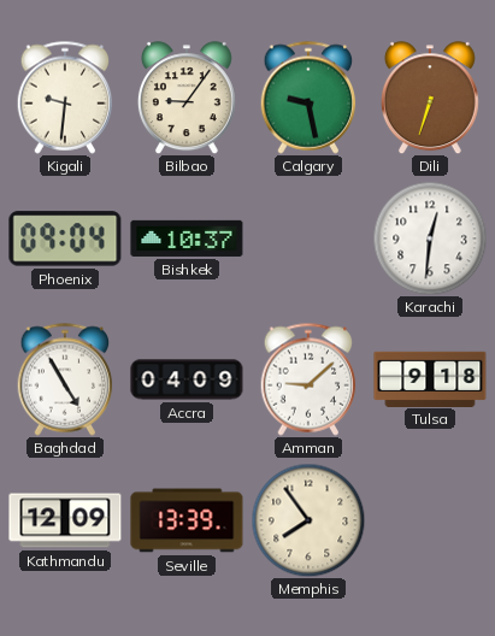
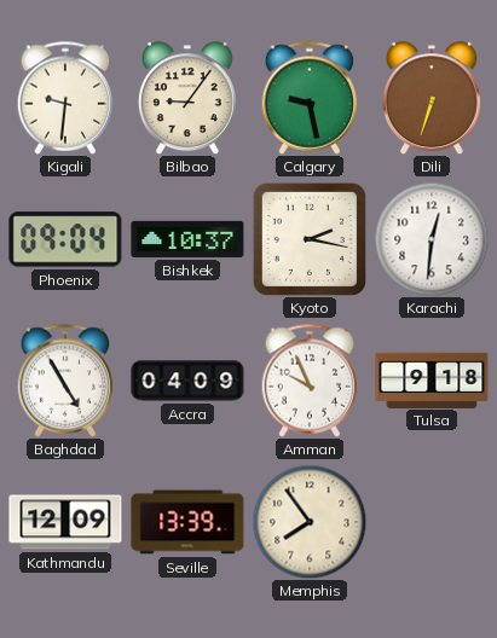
Kyoto: none -> 2:17
Amman: 9:08 -> 9:56
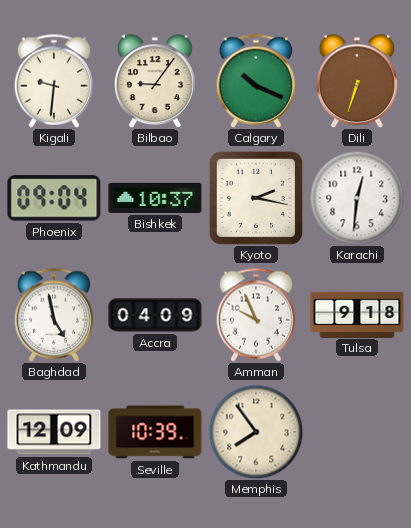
Calgary: 9:28 -> 10:19
Baghdad: 4:55 -> 4:58
Seville: 13:39 -> 10:39
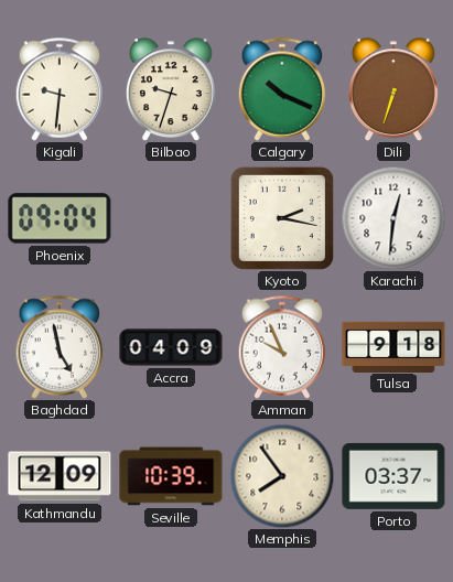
Bilbao: 9:06 -> 9:33
Bishkek: 10:37 -> none
Porto: none -> 03:37
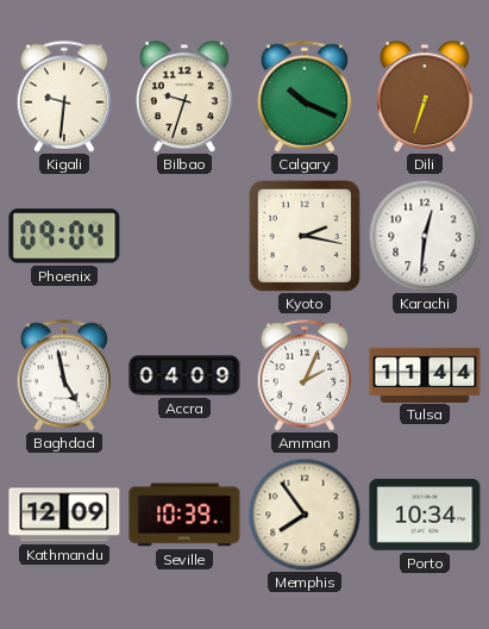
Amman: 9:56 -> 2:04
Tulsa: 9:18 -> 11:44
Porto: 03:37 -> 10:34
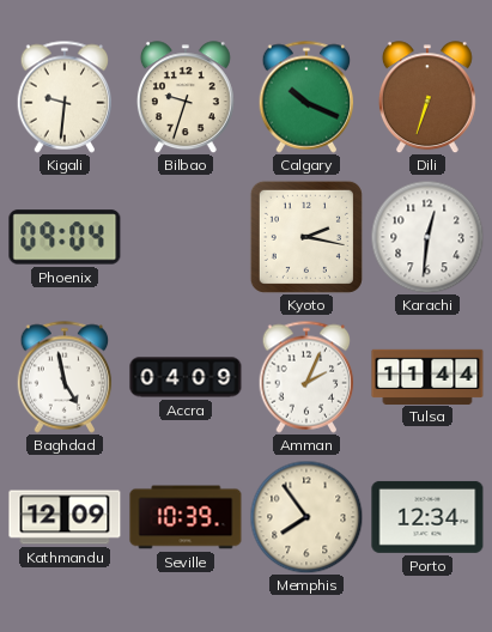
Porto: 10:34 -> 12:34
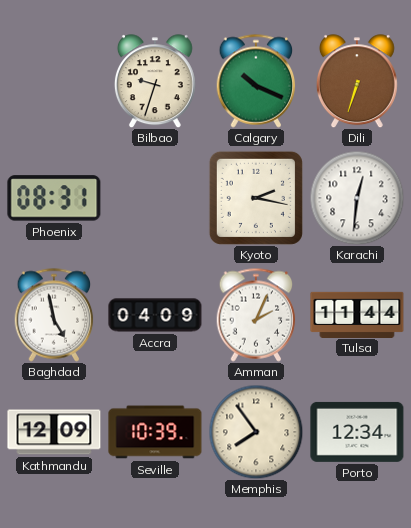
Kigali: 9:31 -> none
Phoenix: 09:04 -> 08:31
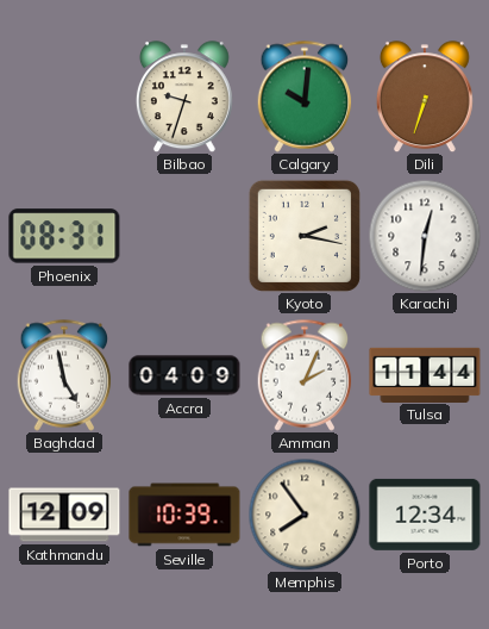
Calgary: 10:19 -> 10:01
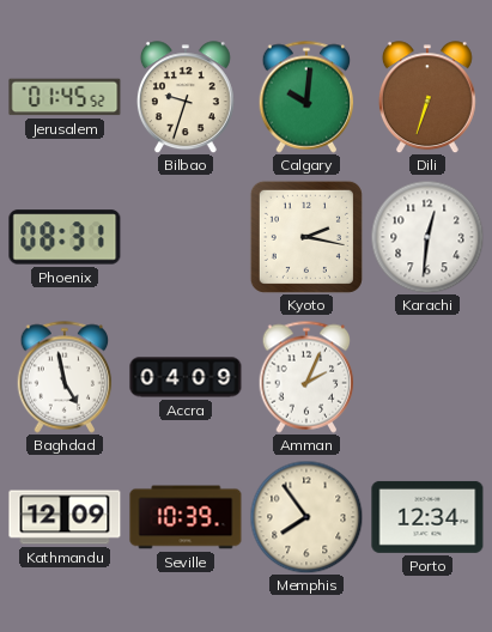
Jerusalem: none -> 01:45
Tulsa: 11:44 -> none
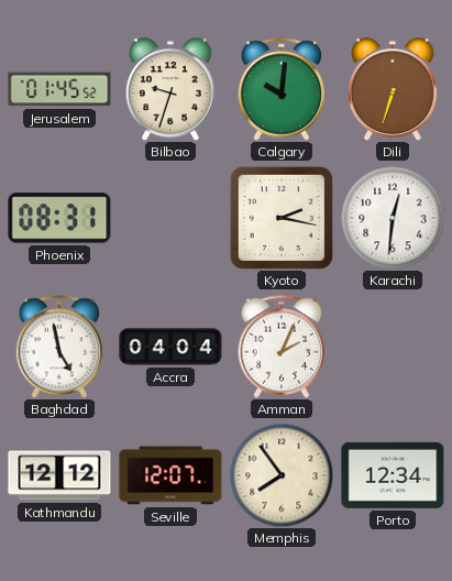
Accra: 04:09 -> 04:04
Kathmandu: 12:09 -> 12:12
Seville: 10:39 -> 12:07
